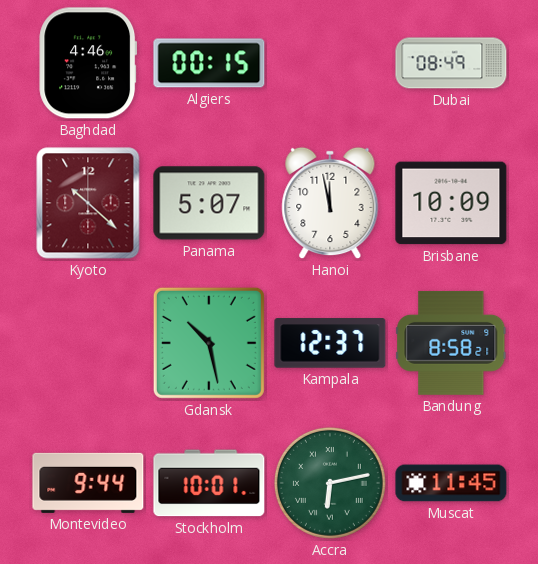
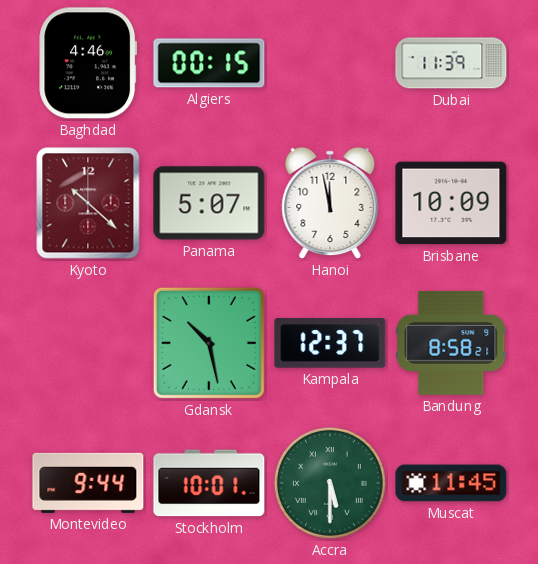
Dubai: 08:49 -> 11:39
Accra: 6:13 -> 5:30
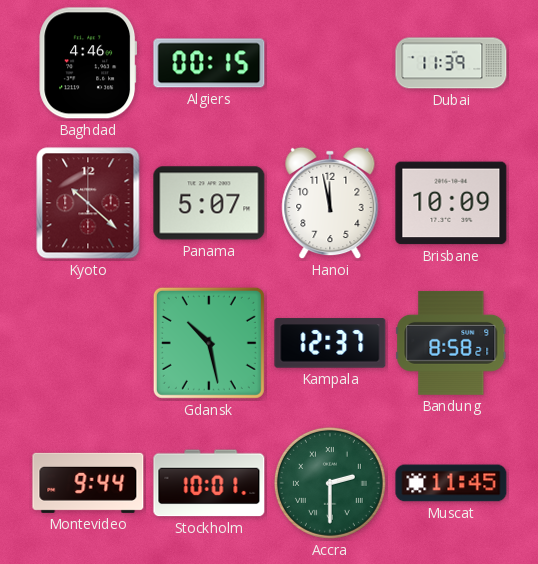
Accra: 5:30 -> 2:30
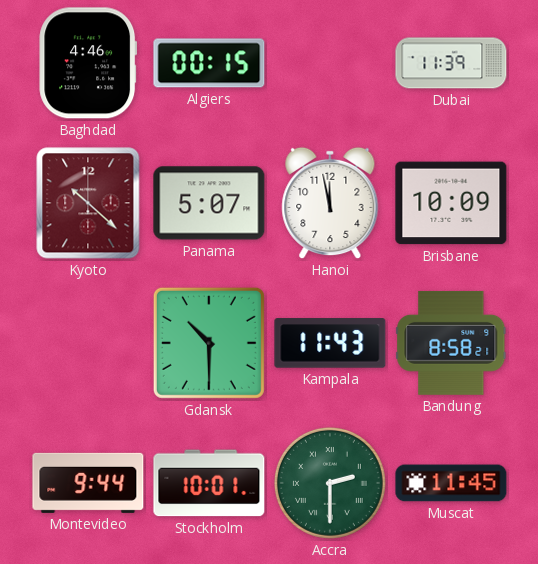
Gdansk: 10:28 -> 10:30
Kampala: 12:37 -> 11:43
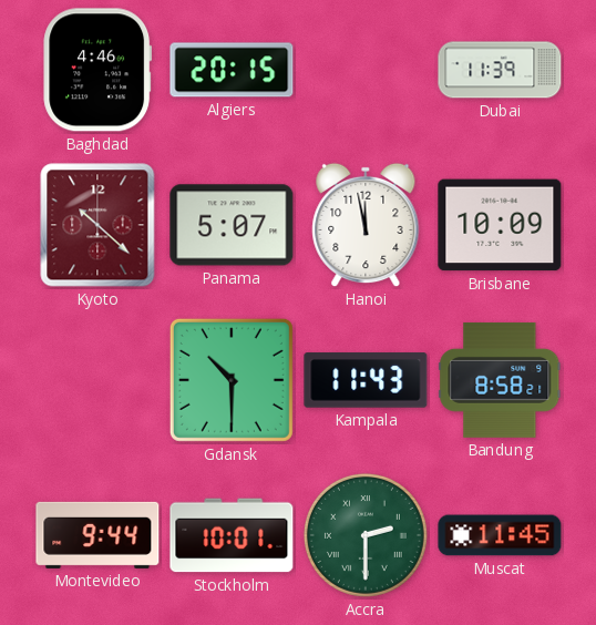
Algiers: 00:15 -> 20:15
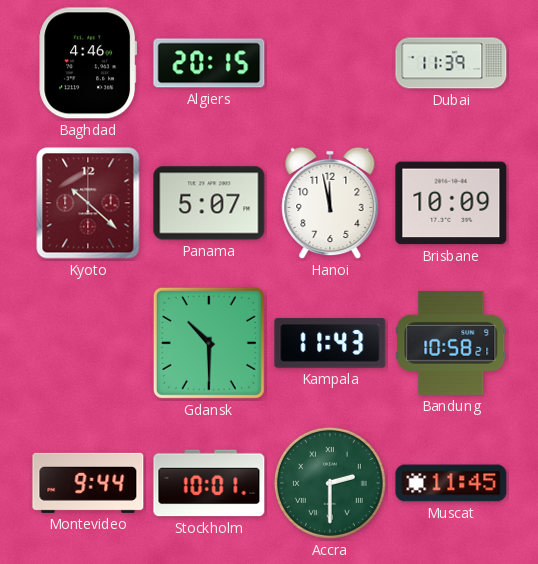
Bandung: 8:58 -> 10:58
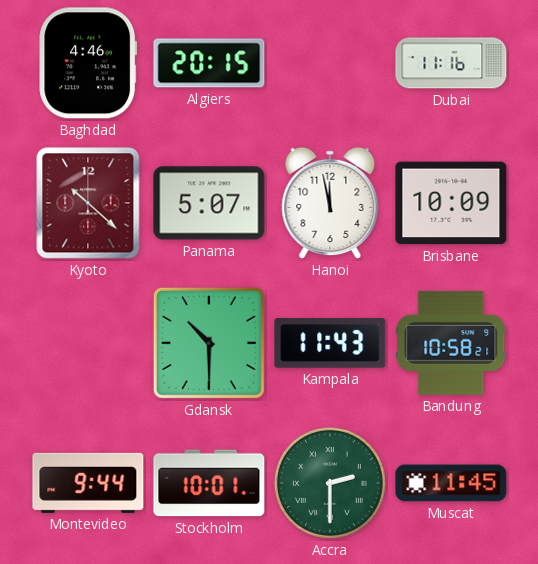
Dubai: 11:39 -> 11:16
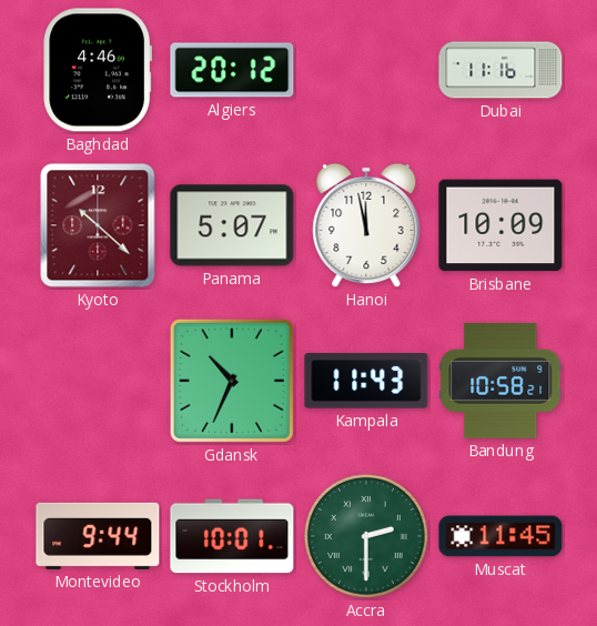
Algiers: 20:15 -> 20:12
Gdansk: 10:30 -> 10:34
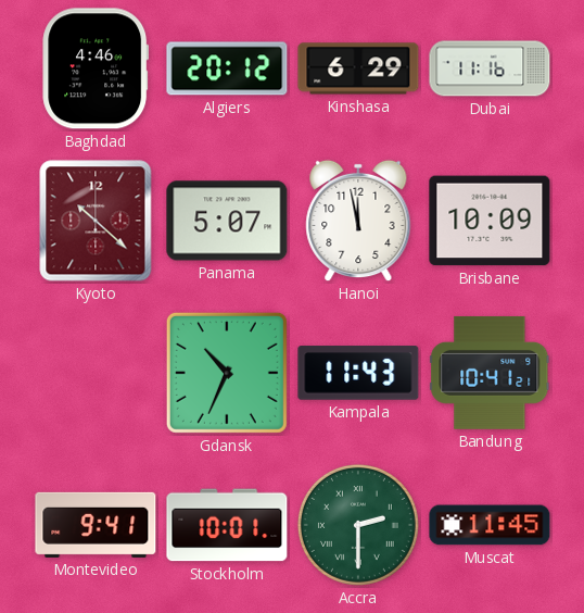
Kinshasa: none -> 6:29
Bandung: 10:58 -> 10:41
Montevideo: 9:44 -> 9:41
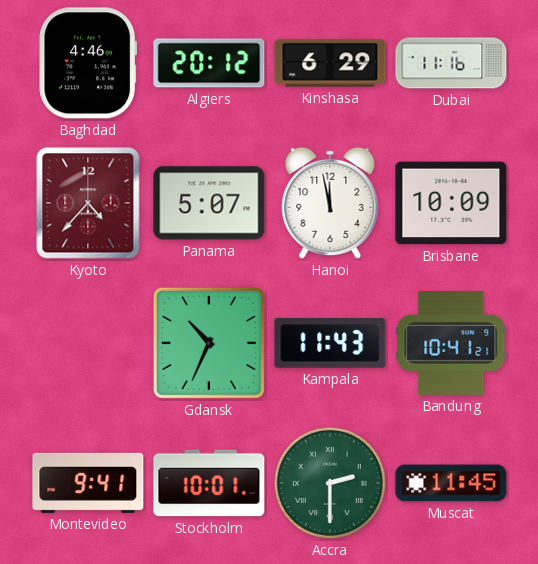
Kyoto: 10:22 -> 4:37
